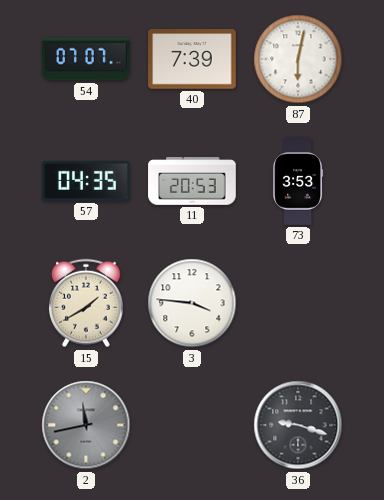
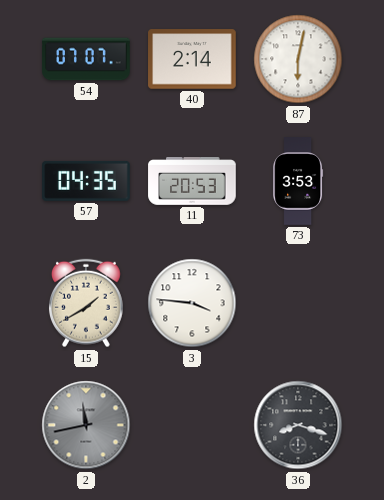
40: 7:39 -> 2:14
36: 9:18 -> 8:18
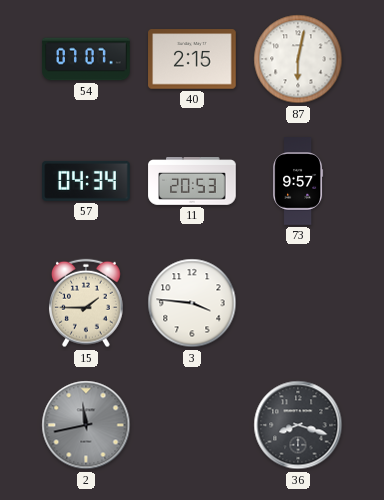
40: 2:14 -> 2:15
57: 04:35 -> 04:34
73: 3:53 -> 9:57
15: 1:40 -> 1:45
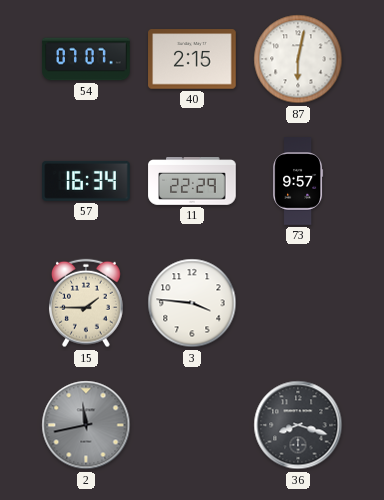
57: 04:34 -> 16:34
11: 20:53 -> 22:29
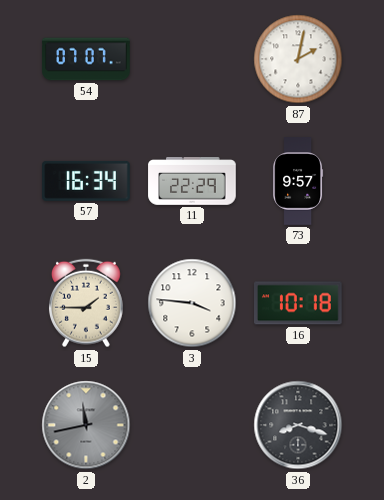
40: 2:15 -> none
87: 6:02 -> 2:02
16: none -> 10:18
